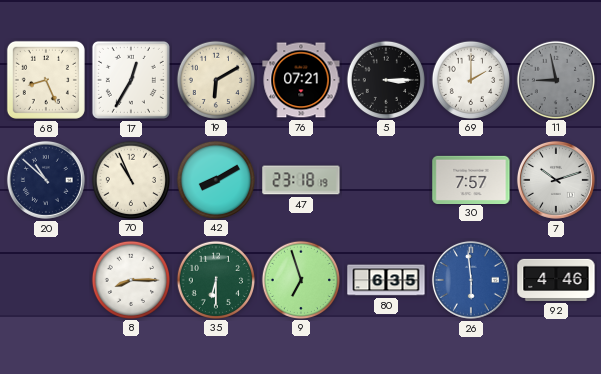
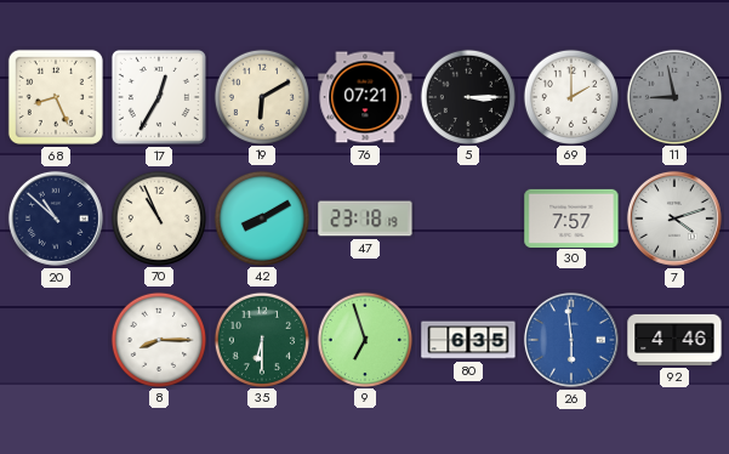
7: 10:12 -> 4:12
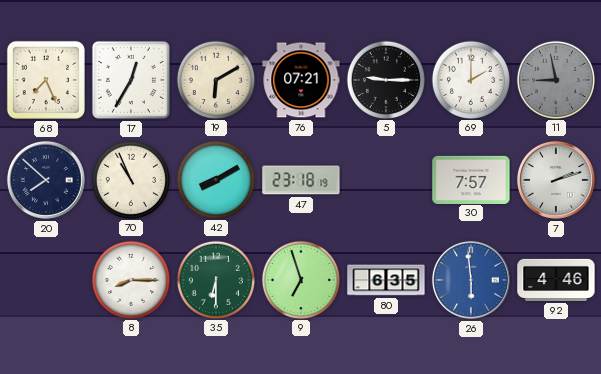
68: 8:26 -> 7:26
5: 3:15 -> 9:15
20: 10:52 -> 7:52
7: 4:12 -> 2:12
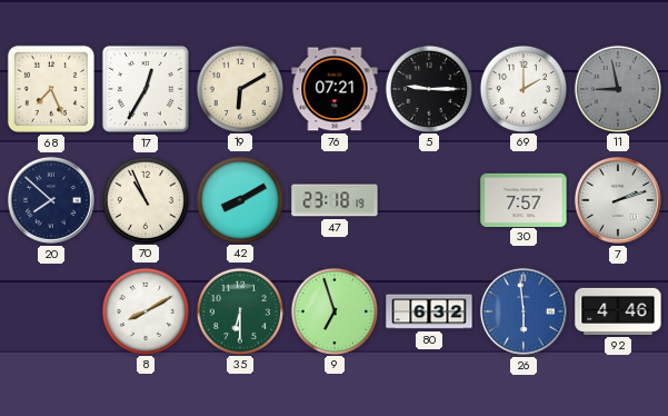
8: 8:15 -> 8:10
80: 6:35 -> 6:32
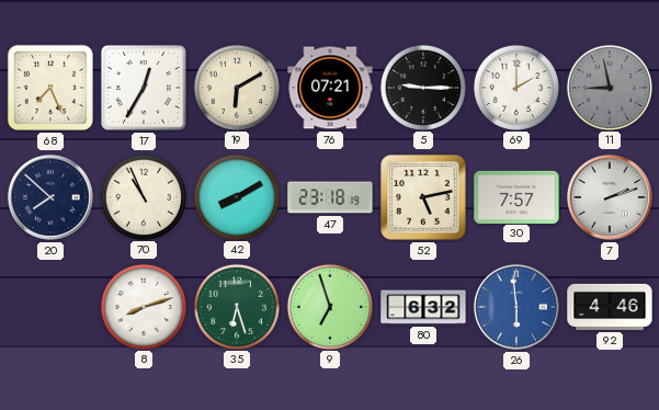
52: none -> 5:13
8: 8:10 -> 8:12
35: 6:30 -> 6:27
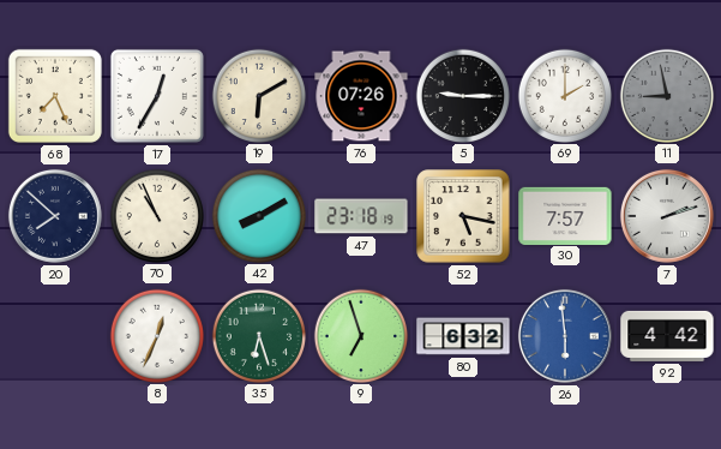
76: 07:21 -> 07:26
52: 5:13 -> 5:17
8: 8:12 -> 12:34
92: 4:46 -> 4:42
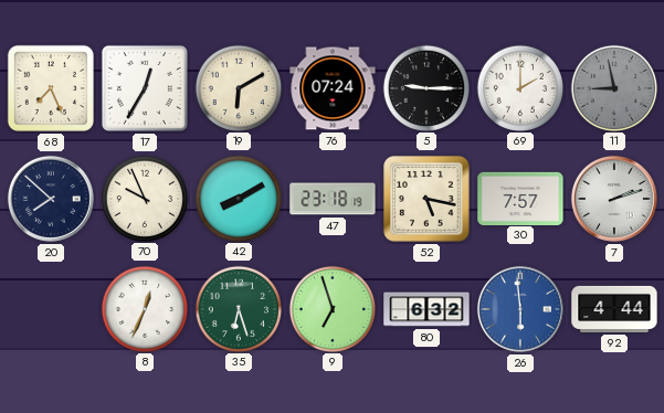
76: 07:26 -> 07:24
70: 10:56 -> 9:56
92: 4:42 -> 4:44
